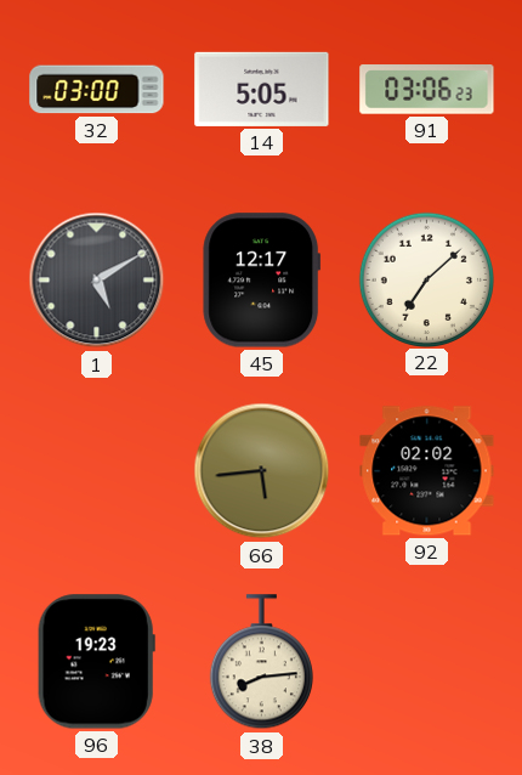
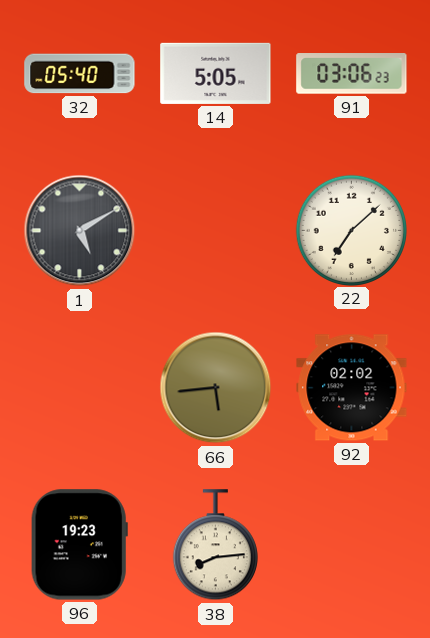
32: 03:00 -> 05:40
45: 12:17 -> none
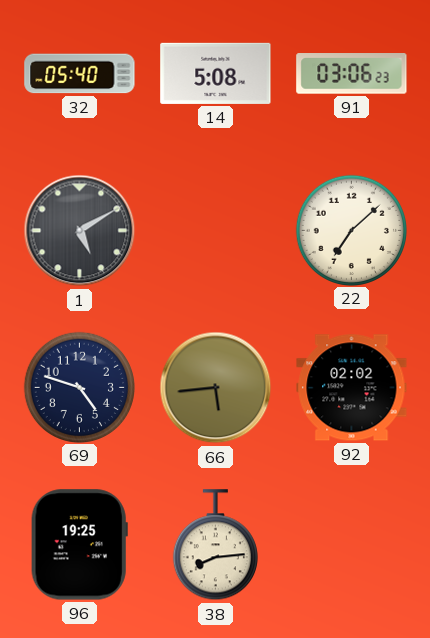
14: 5:05 -> 5:08
69: none -> 4:48
96: 19:23 -> 19:25
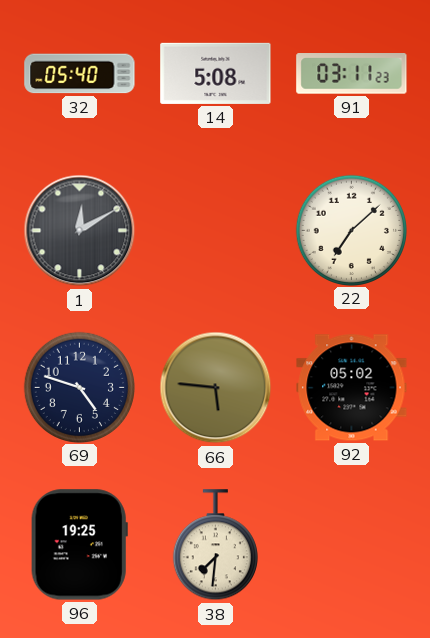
91: 03:06 -> 03:11
1: 5:10 -> 12:10
66: 5:44 -> 5:46
92: 02:02 -> 05:02
38: 8:14 -> 7:31
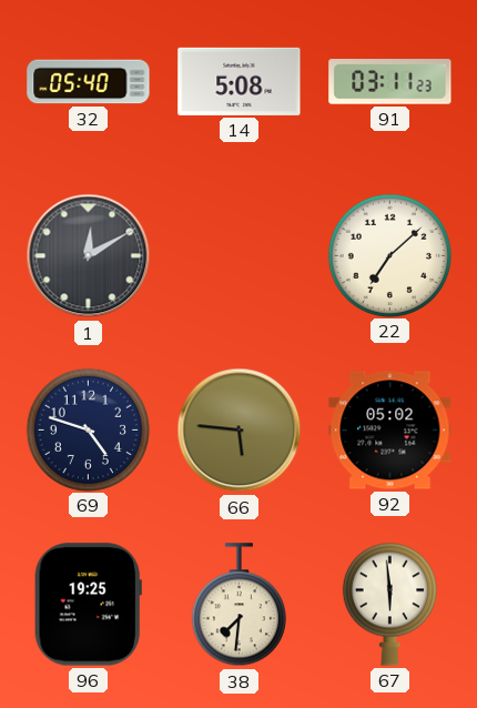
67: none -> 5:59
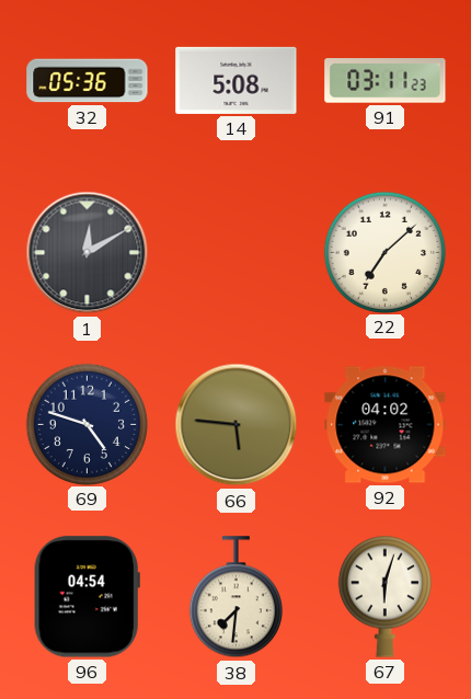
32: 05:40 -> 05:36
92: 05:02 -> 04:02
96: 19:25 -> 04:54
67: 5:59 -> 6:03
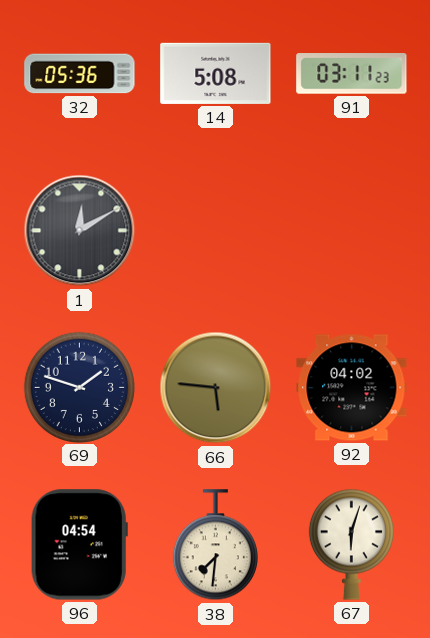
22: 7:08 -> none
69: 4:48 -> 1:48
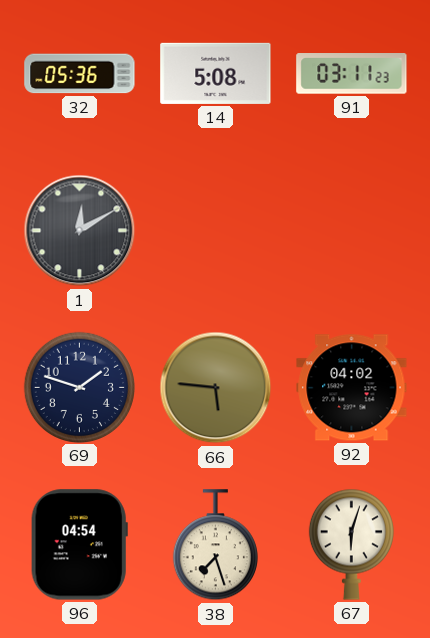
38: 7:31 -> 7:27
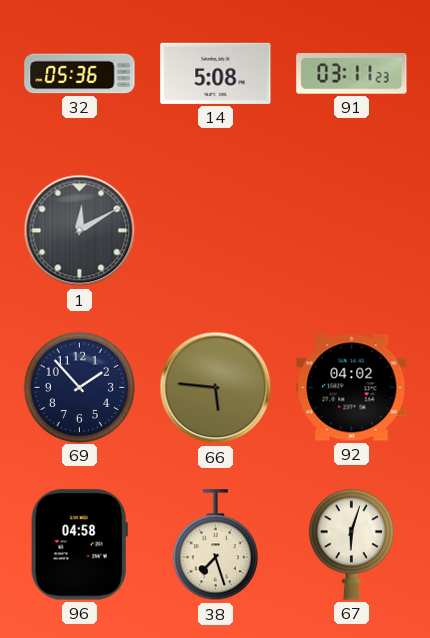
69: 1:48 -> 1:53
96: 04:54 -> 04:58
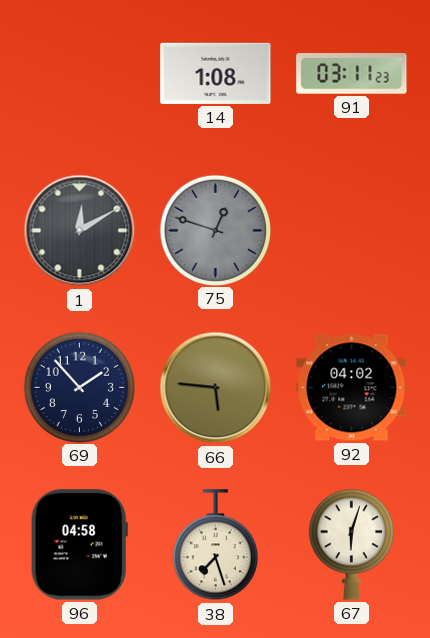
32: 05:36 -> none
14: 5:08 -> 1:08
75: none -> 12:48
